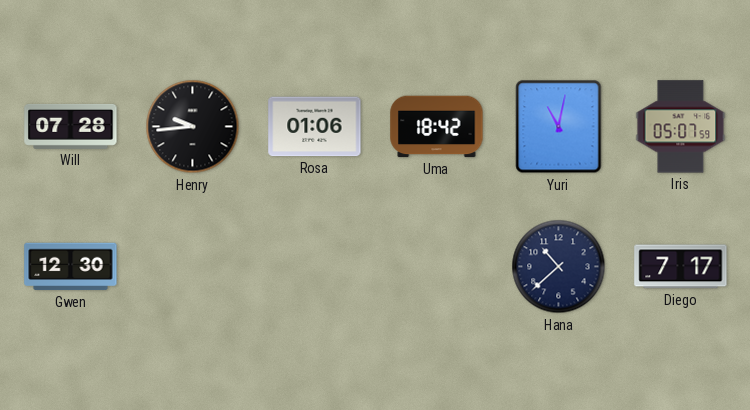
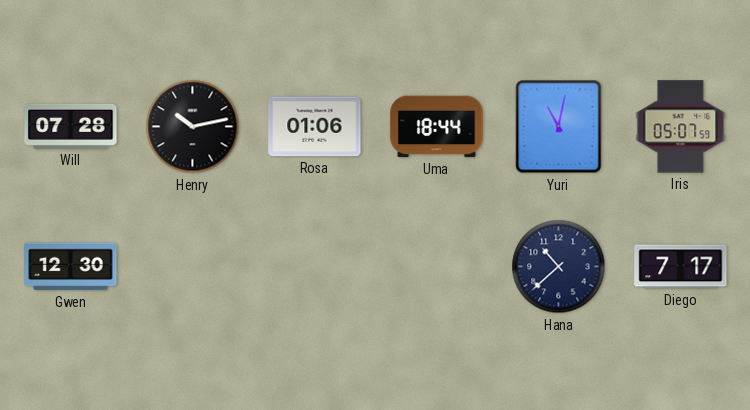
Henry: 9:44 -> 10:13
Uma: 18:42 -> 18:44
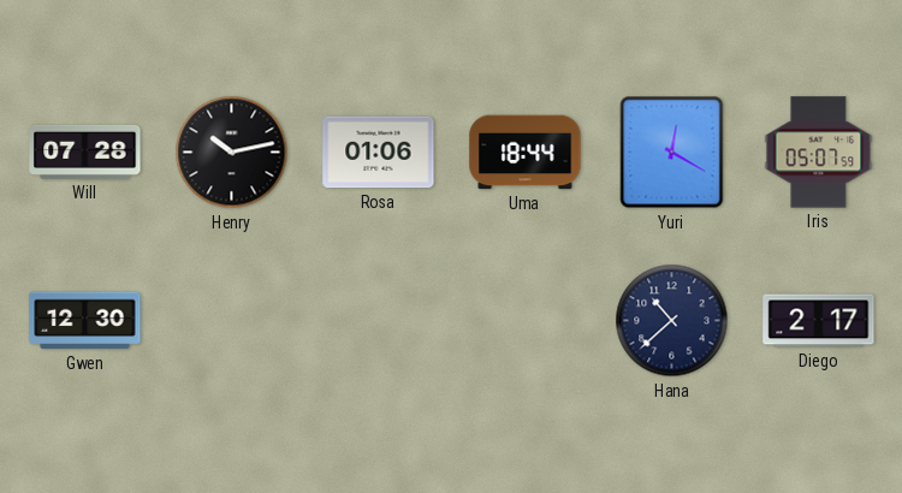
Yuri: 11:02 -> 12:20
Diego: 7:17 -> 2:17
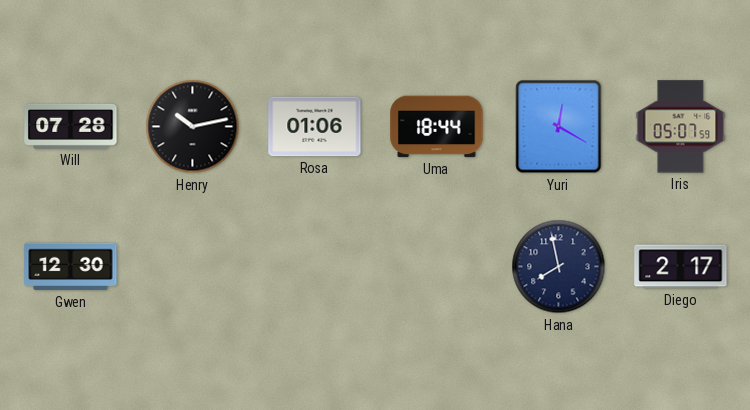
Hana: 10:38 -> 7:58
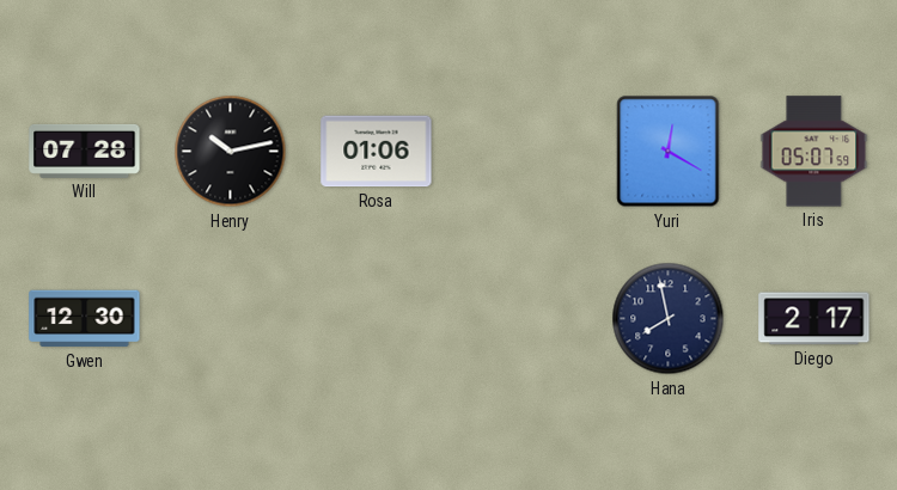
Uma: 18:44 -> none
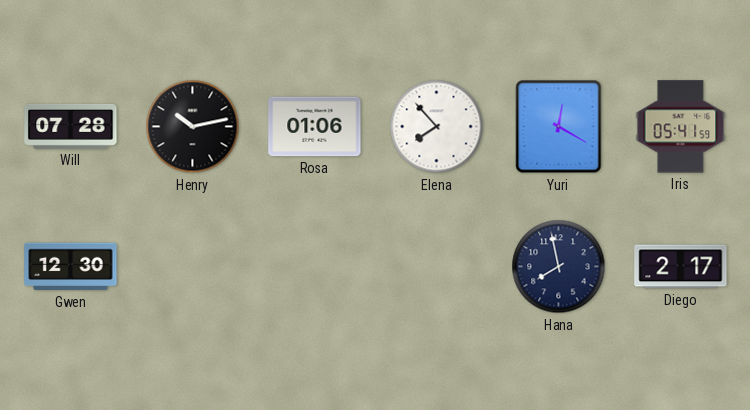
Elena: none -> 7:53
Iris: 05:07 -> 05:41
